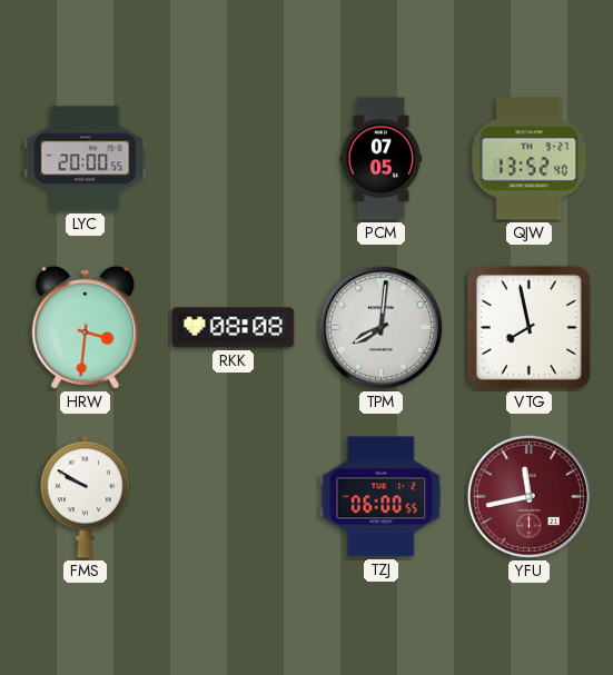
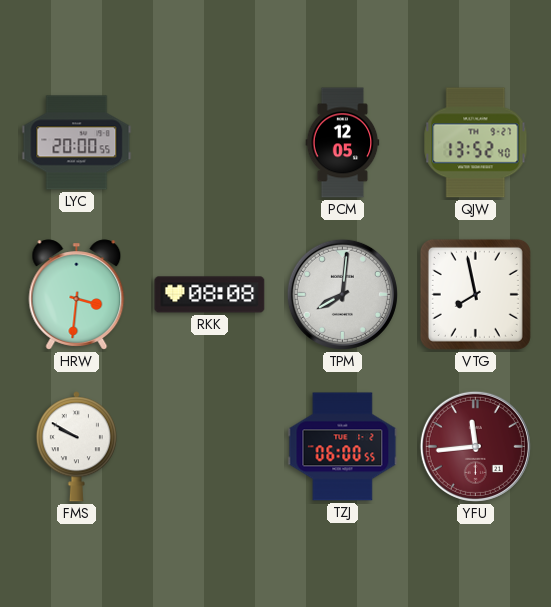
PCM: 07:05 -> 12:05
YFU: 11:43 -> 11:44
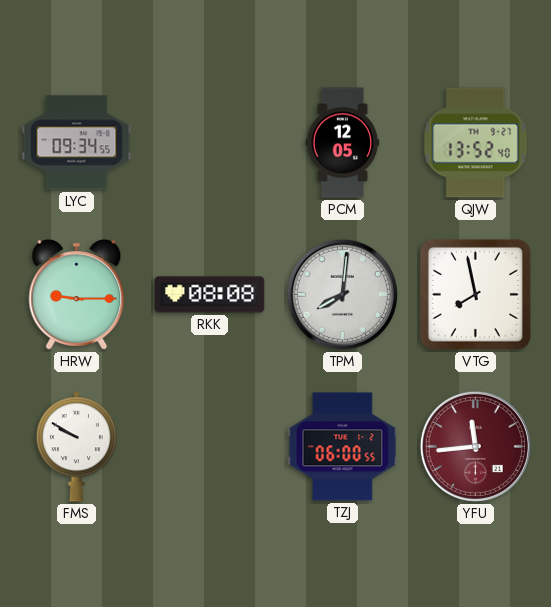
LYC: 20:00 -> 09:34
HRW: 3:31 -> 9:15
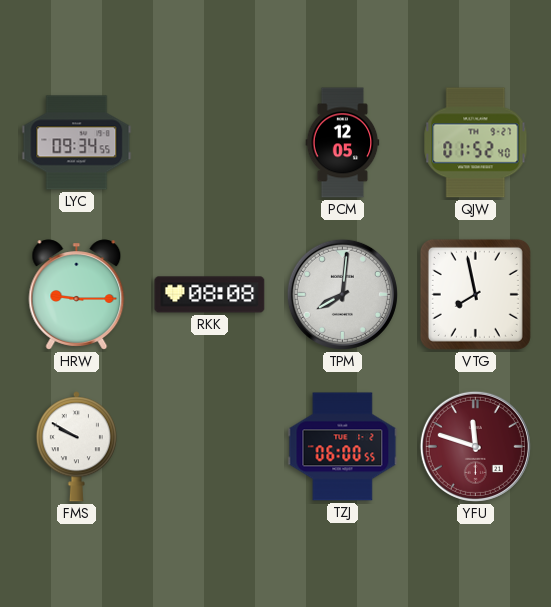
QJW: 13:52 -> 01:52
YFU: 11:44 -> 11:48
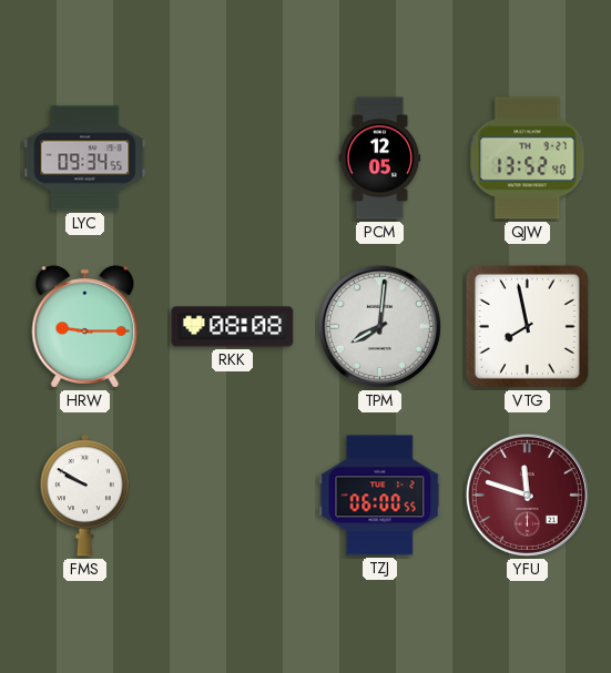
QJW: 01:52 -> 13:52
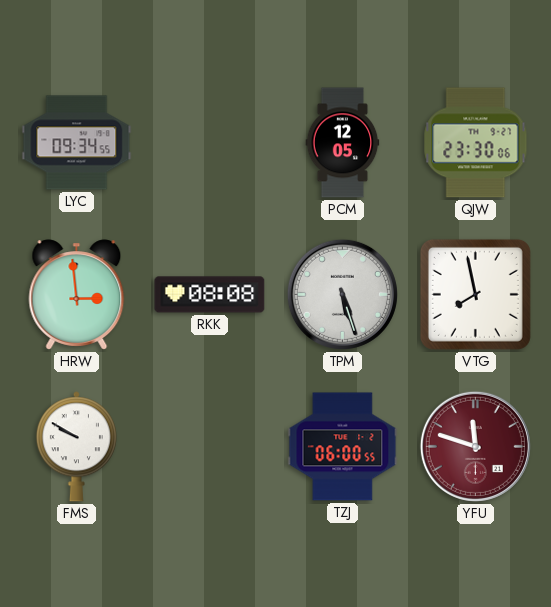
QJW: 13:52 -> 23:30
HRW: 9:15 -> 2:59
TPM: 8:01 -> 5:27
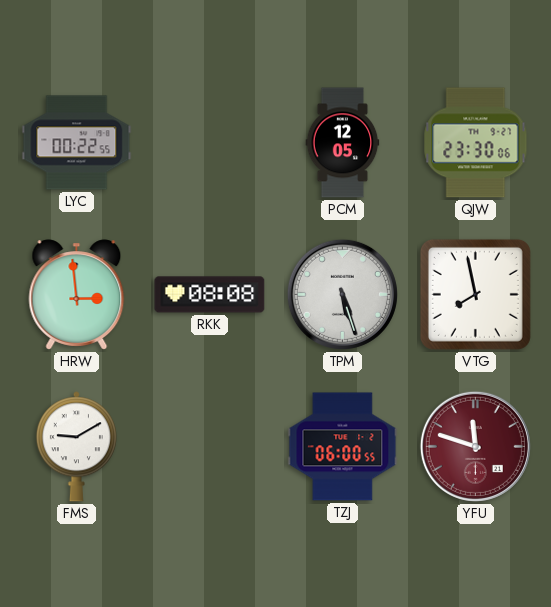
LYC: 09:34 -> 00:22
FMS: 9:50 -> 9:10
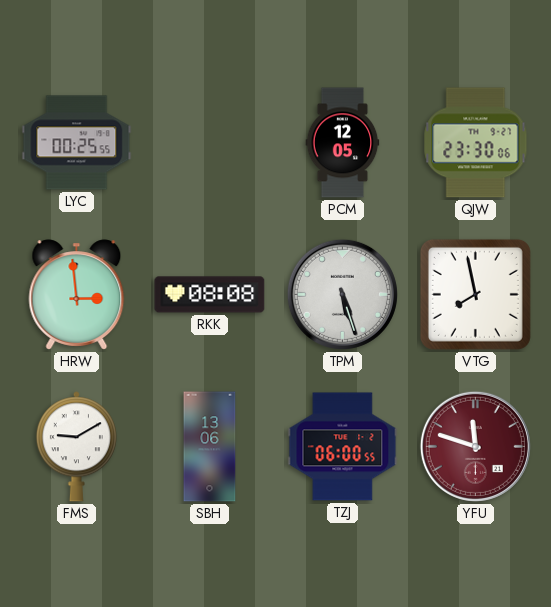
LYC: 00:22 -> 00:25
SBH: none -> 13:06
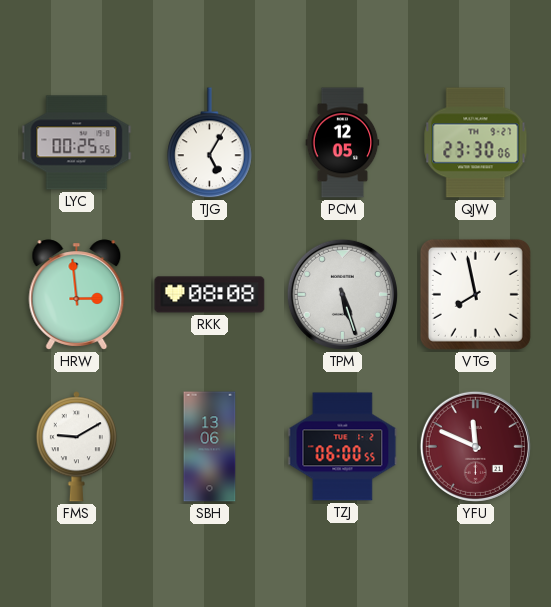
TJG: none -> 5:05
YFU: 11:48 -> 11:49
